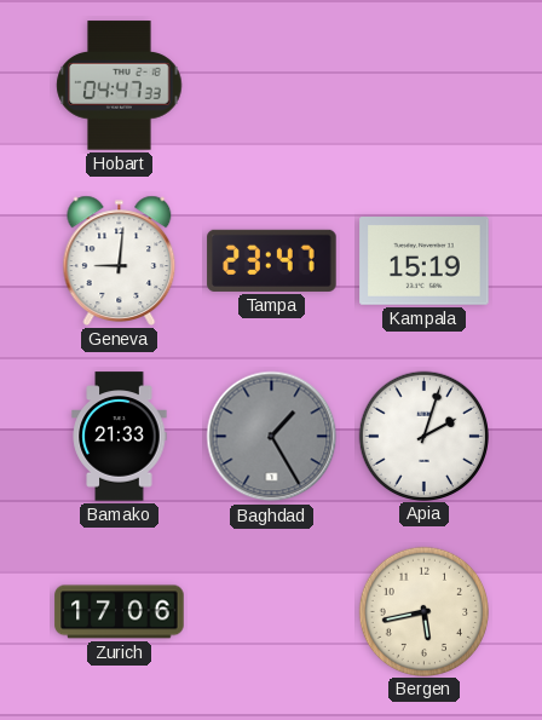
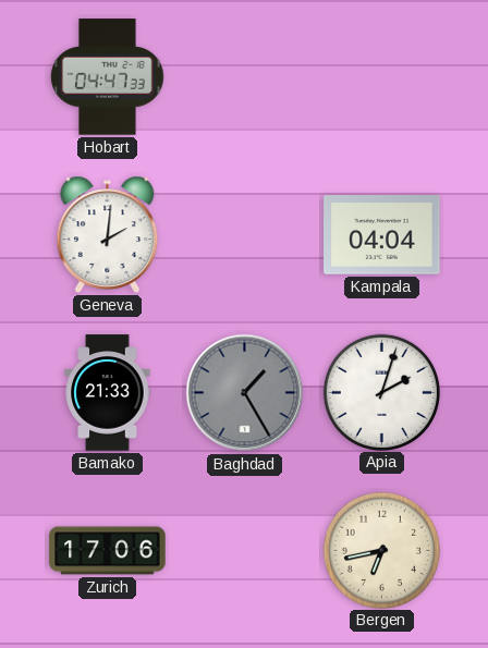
Geneva: 9:01 -> 2:01
Tampa: 23:47 -> none
Kampala: 15:19 -> 04:04
Bergen: 5:43 -> 6:43
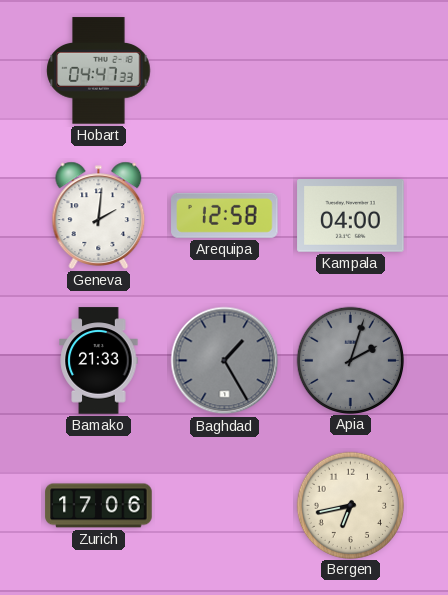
Arequipa: none -> 12:58
Kampala: 04:04 -> 04:00
Apia dial: white -> grey
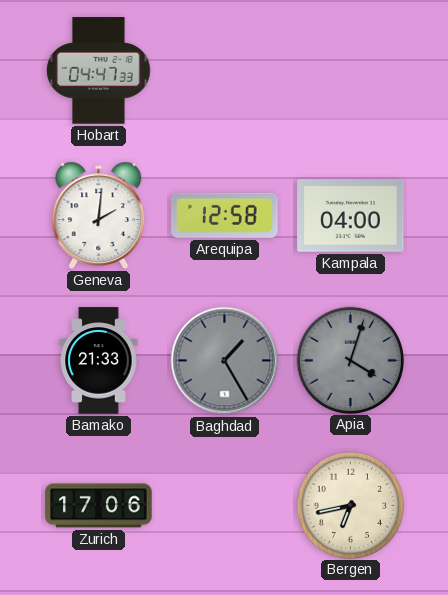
Apia: 2:03 -> 4:03
